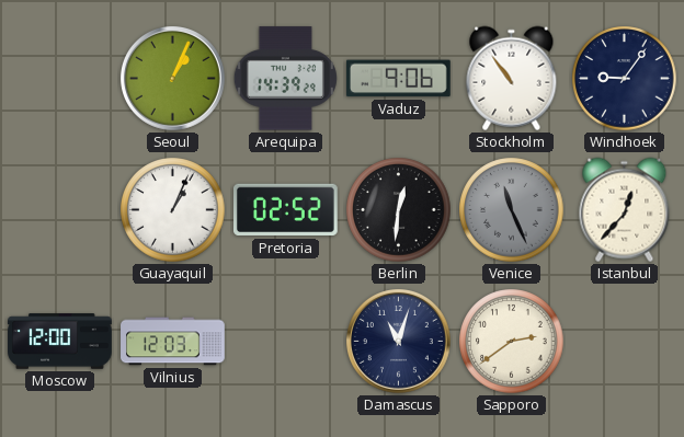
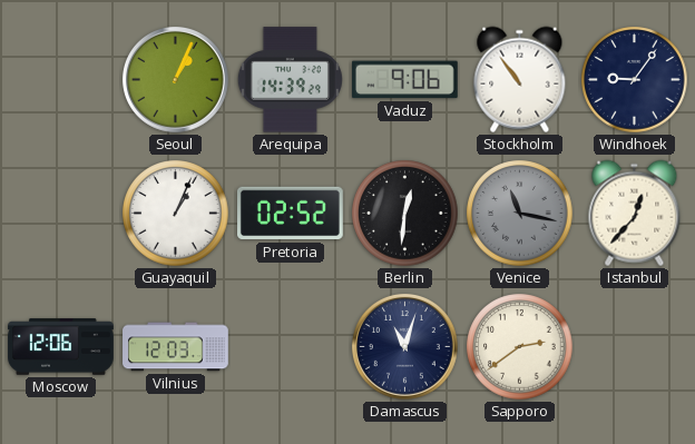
Venice: 11:26 -> 11:17
Moscow: 12:00 -> 12:06
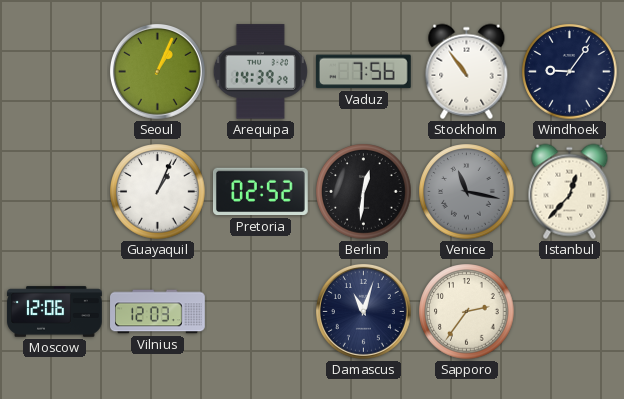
Vaduz: 9:06 -> 7:56
Sapporo: 2:39 -> 2:36
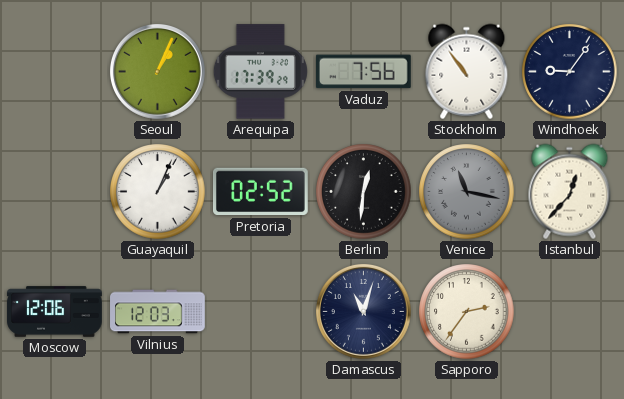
Arequipa: 14:39 -> 17:39
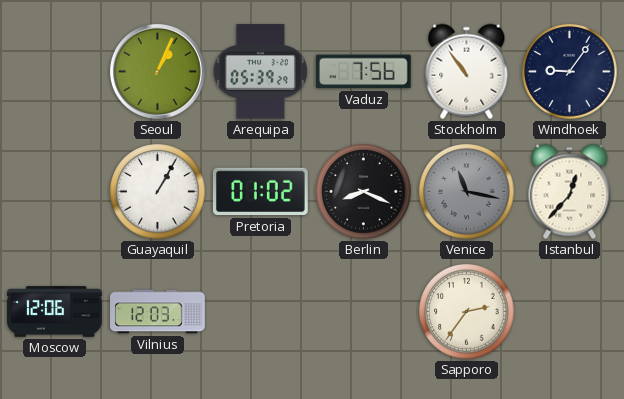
Arequipa: 17:39 -> 05:39
Guayaquil: 1:04 -> 1:05
Pretoria: 02:52 -> 01:02
Berlin: 12:31 -> 8:19
Damascus: 11:03 -> none
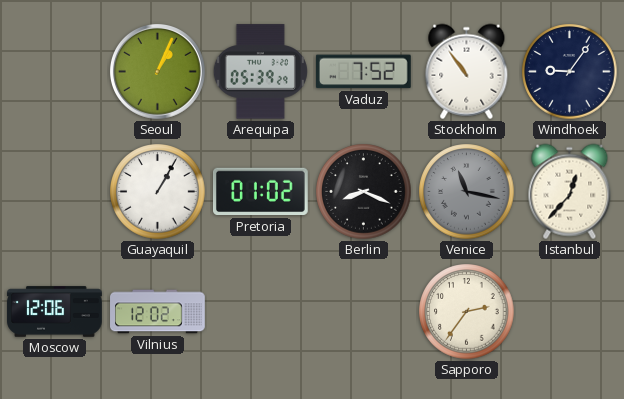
Vaduz: 7:56 -> 7:52
Vilnius: 12:03 -> 12:02
